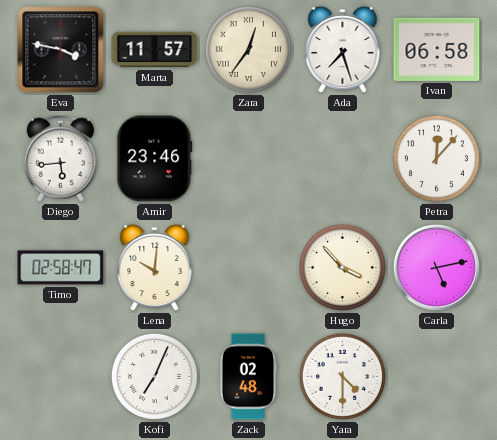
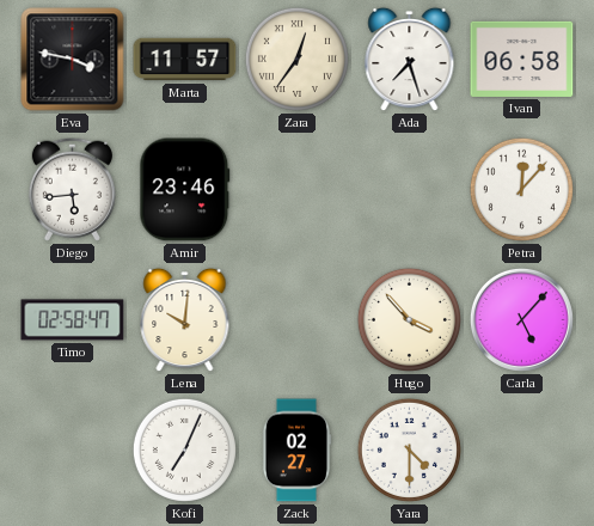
Carla: 5:13 -> 5:07
Zack: 02:48 -> 02:27
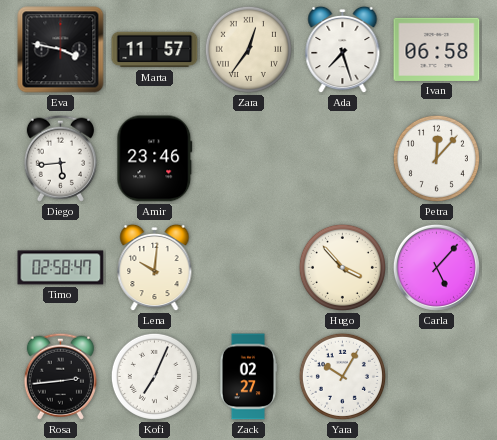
Rosa: none -> 2:44
Yara: 4:30 -> 10:05
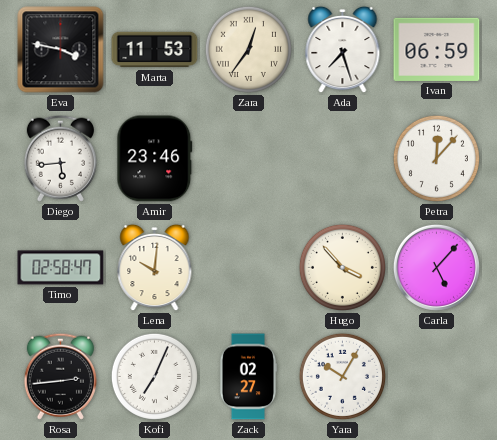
Marta: 11:57 -> 11:53
Ivan: 06:58 -> 06:59
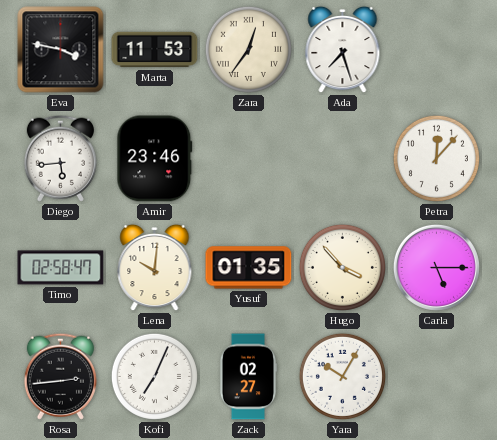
Ivan: 06:59 -> none
Yusuf: none -> 01:35
Carla: 5:07 -> 5:15
